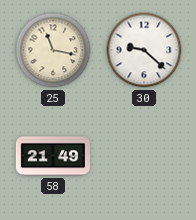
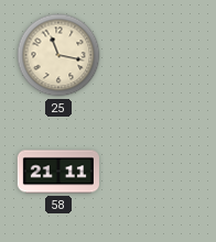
30: 9:22 -> none
58: 21:49 -> 21:11
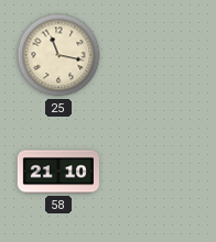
58: 21:11 -> 21:10
